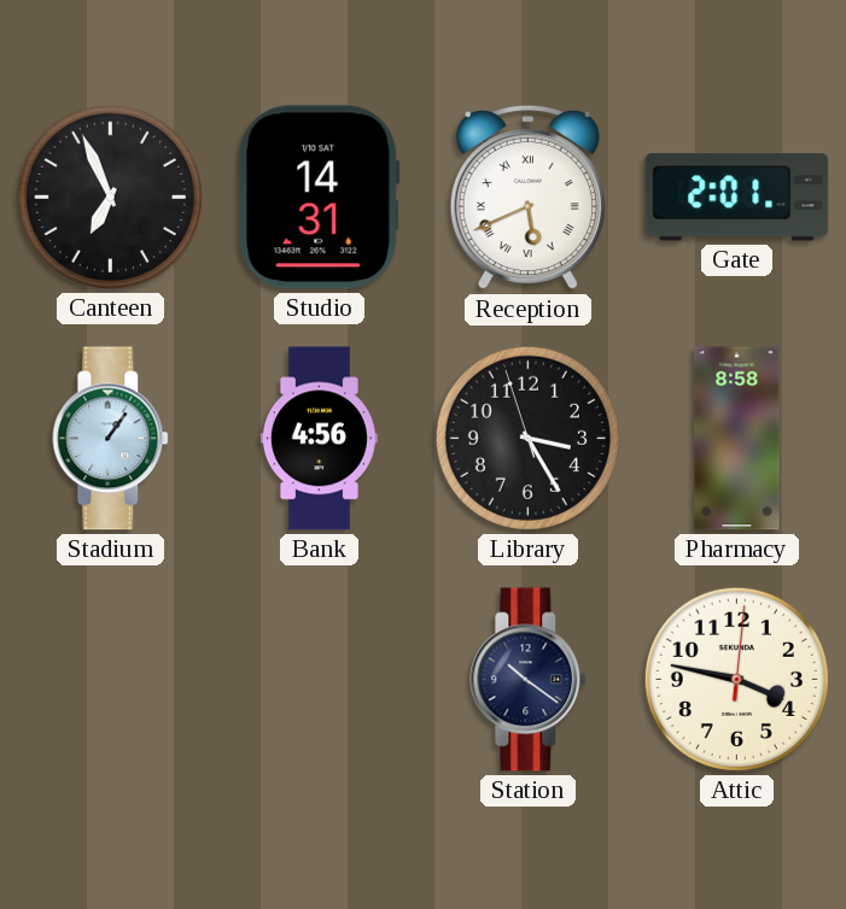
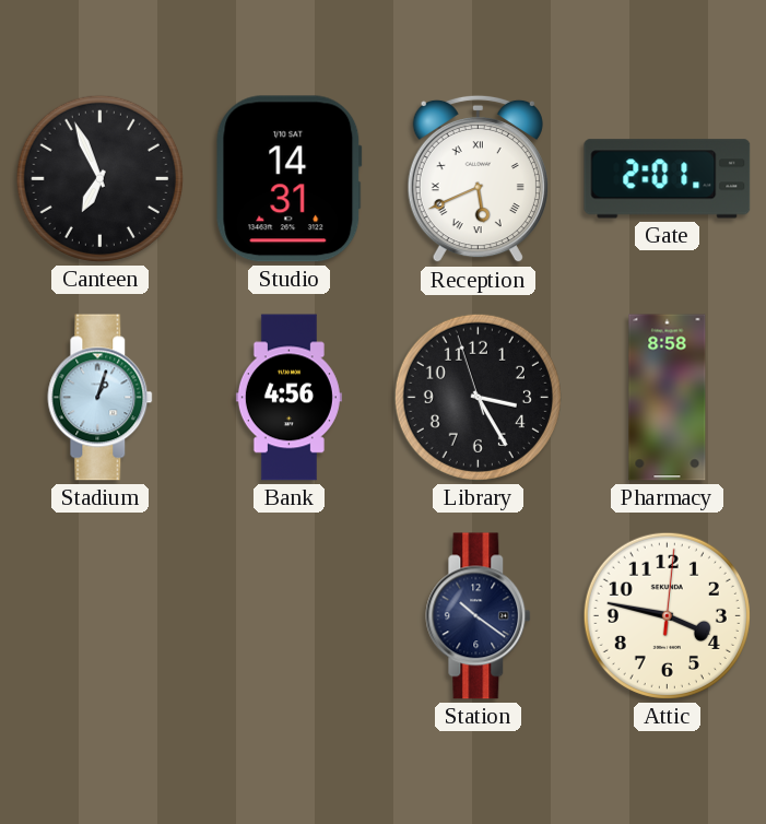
Stadium: 1:06 -> 1:03
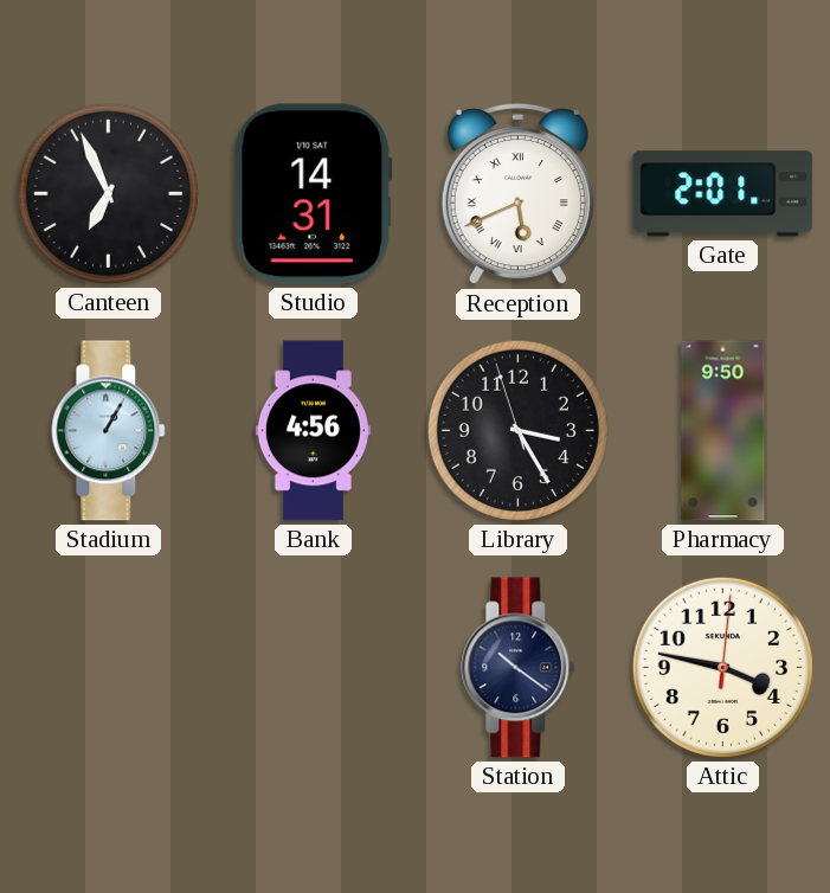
Stadium: 1:03 -> 1:05
Pharmacy: 8:58 -> 9:50
